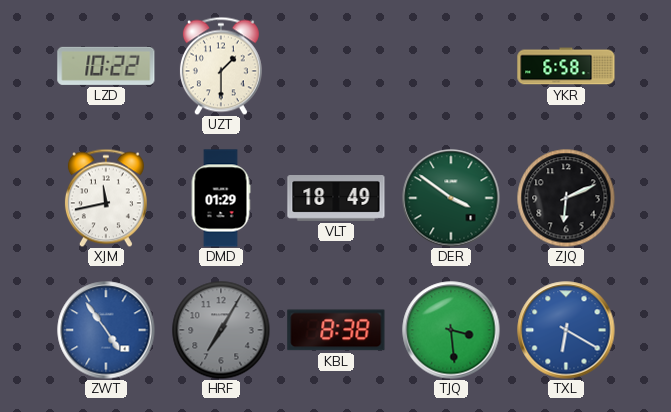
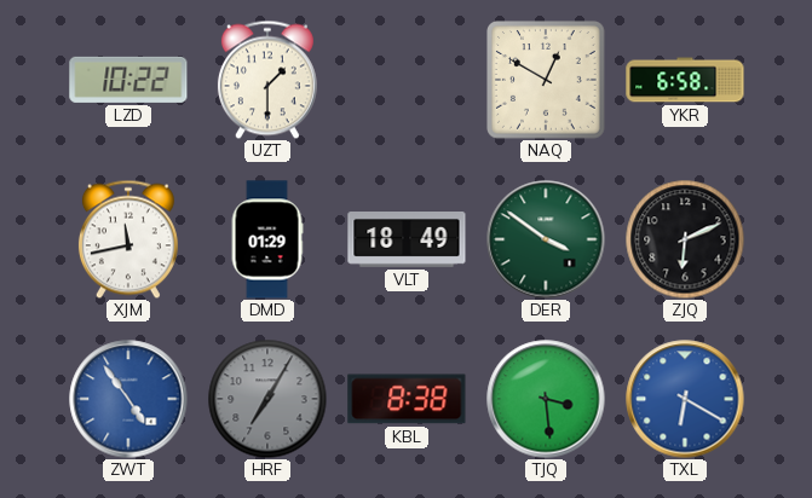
NAQ: none -> 12:50
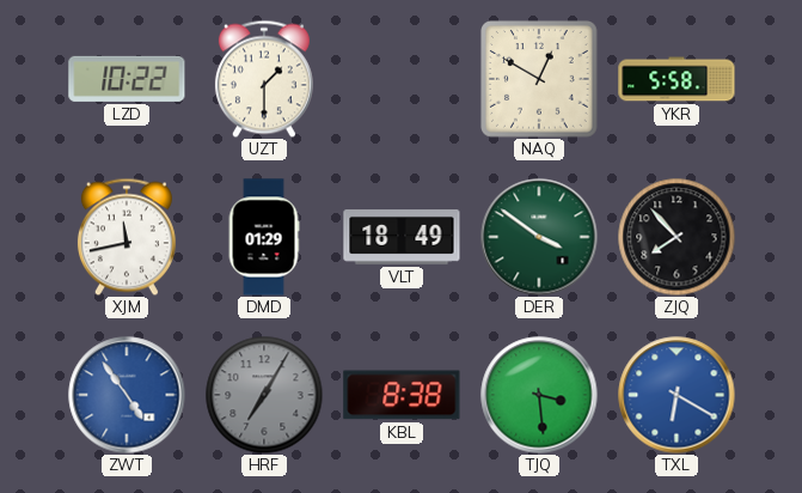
YKR: 6:58 -> 5:58
ZJQ: 6:11 -> 7:53
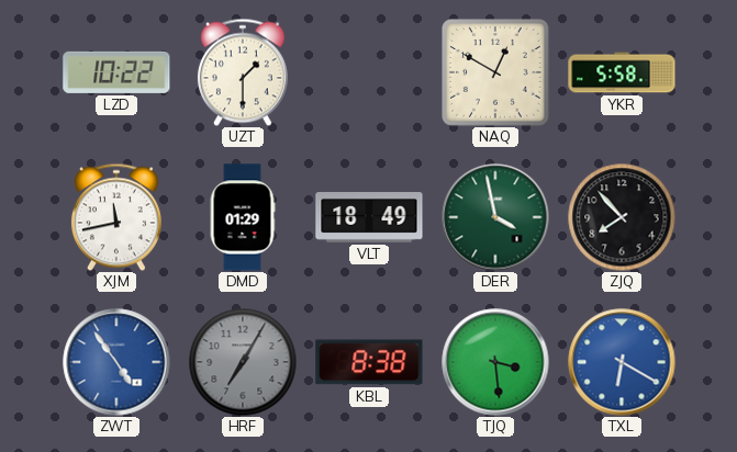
DER: 3:51 -> 3:58
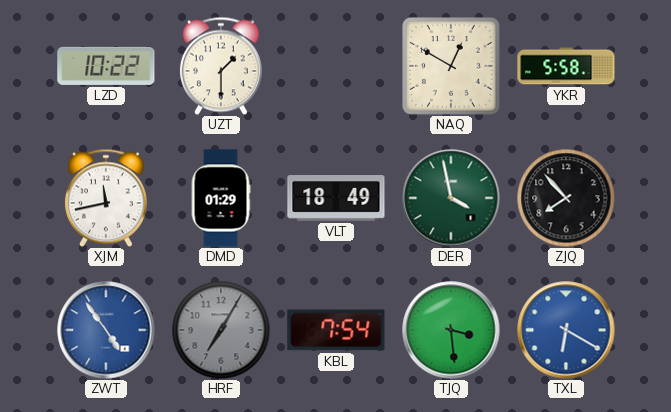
KBL: 8:38 -> 7:54
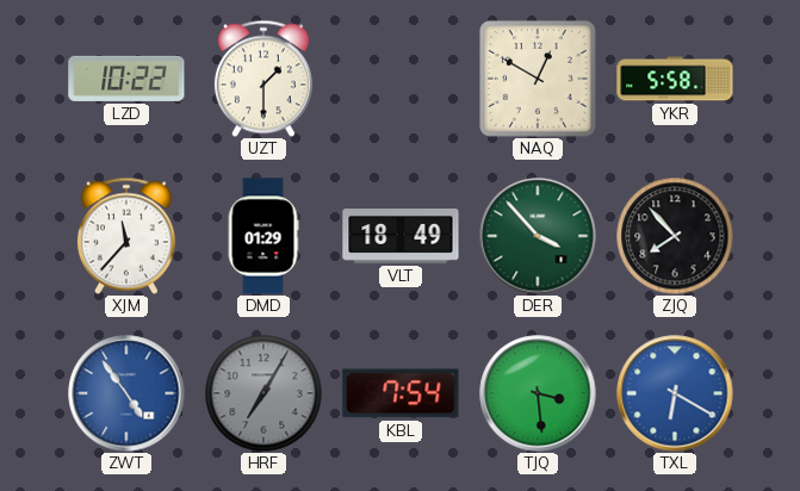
XJM: 11:43 -> 11:37
DER: 3:58 -> 3:53
